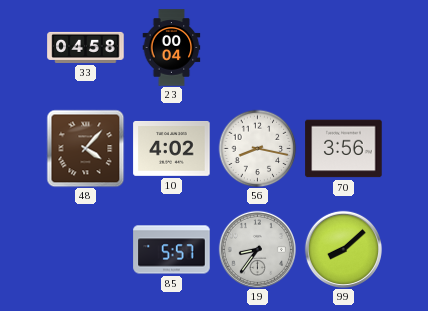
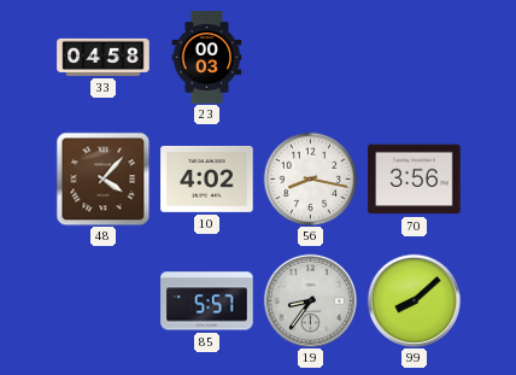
23: 00:04 -> 00:03
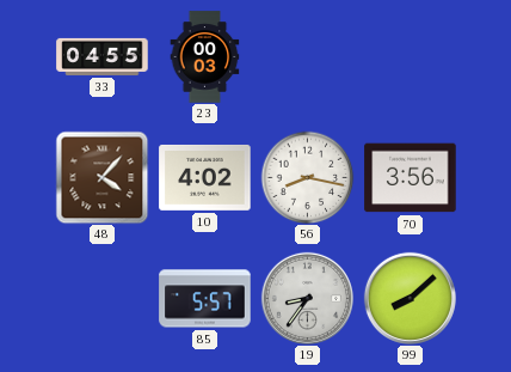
33: 04:58 -> 04:55
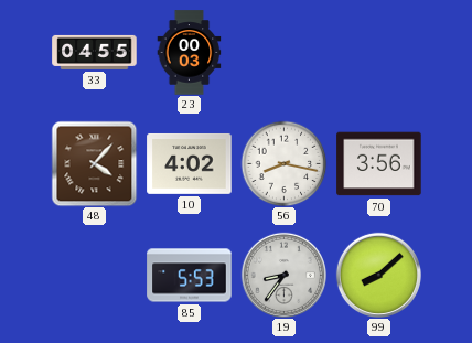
85: 5:57 -> 5:53
